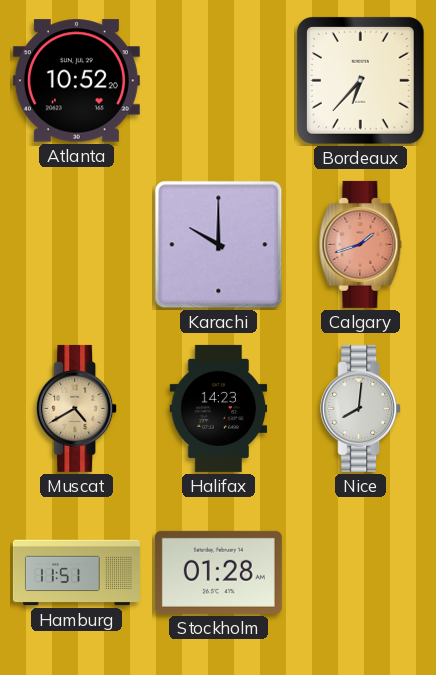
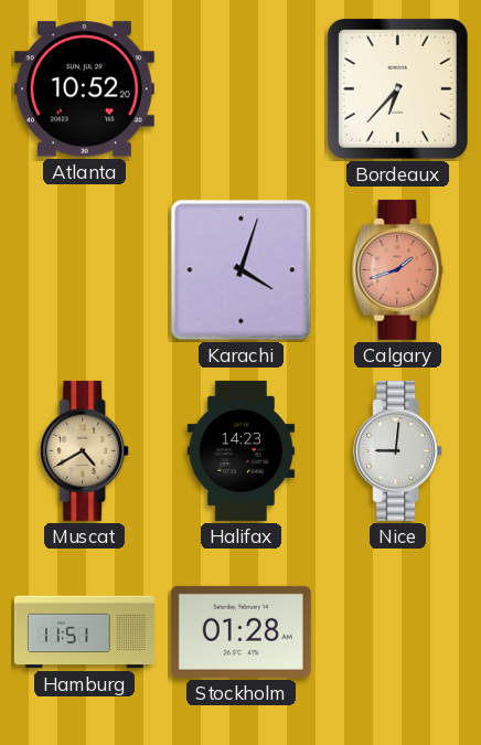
Karachi: 10:00 -> 4:03
Nice: 8:01 -> 9:01
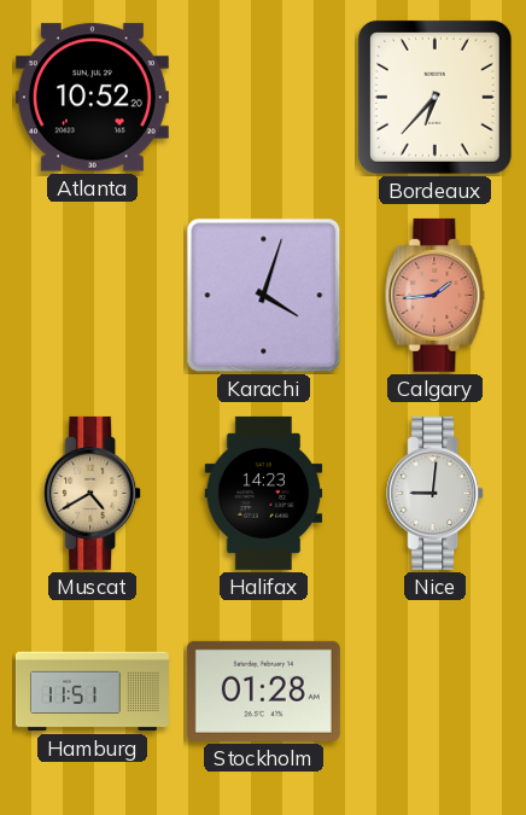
Calgary: 1:42 -> 1:44
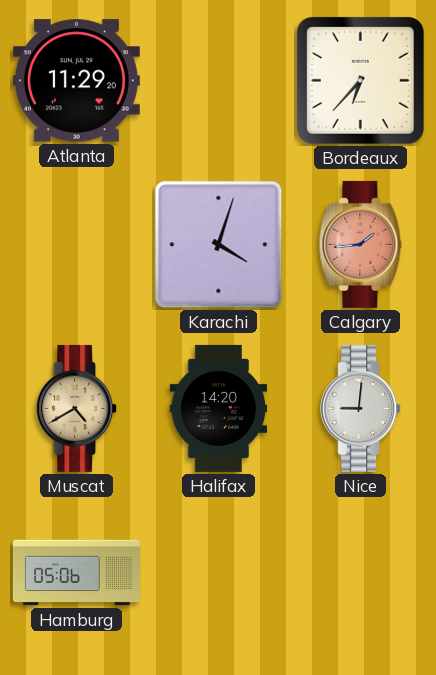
Atlanta: 10:52 -> 11:29
Halifax: 14:23 -> 14:20
Hamburg: 11:51 -> 05:06
Stockholm: 01:28 -> none
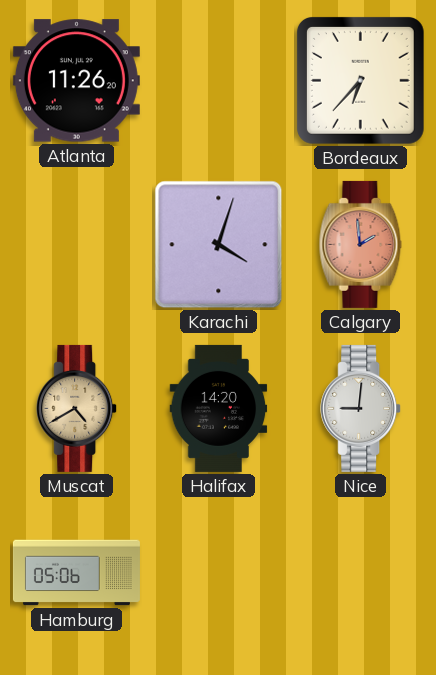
Atlanta: 11:29 -> 11:26
Calgary: 1:44 -> 1:59
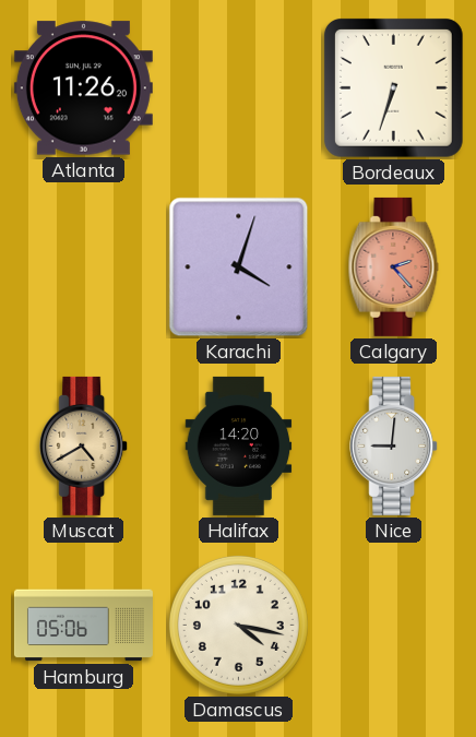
Bordeaux: 6:37 -> 6:33
Calgary: 1:59 -> 2:23
Damascus: none -> 4:17
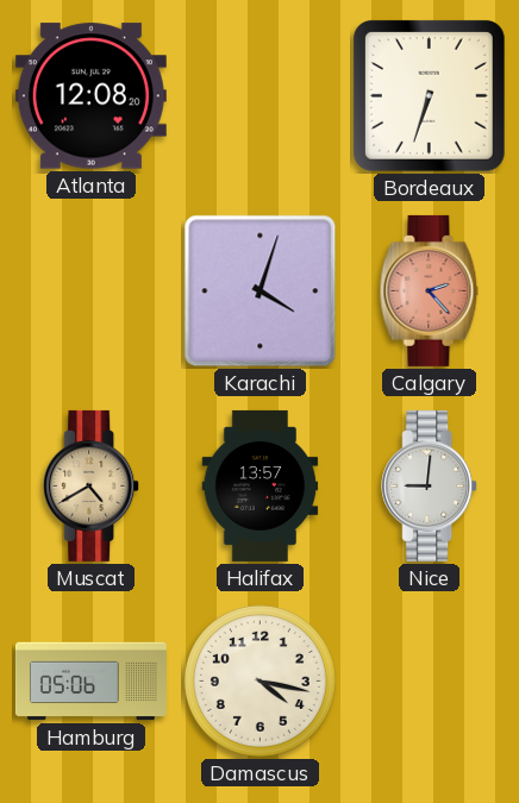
Atlanta: 11:26 -> 12:08
Halifax: 14:20 -> 13:57
